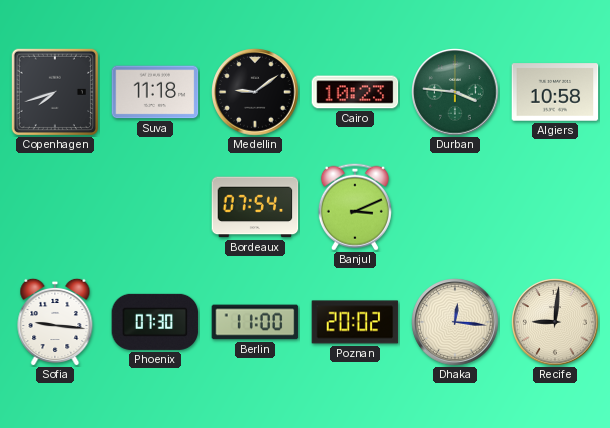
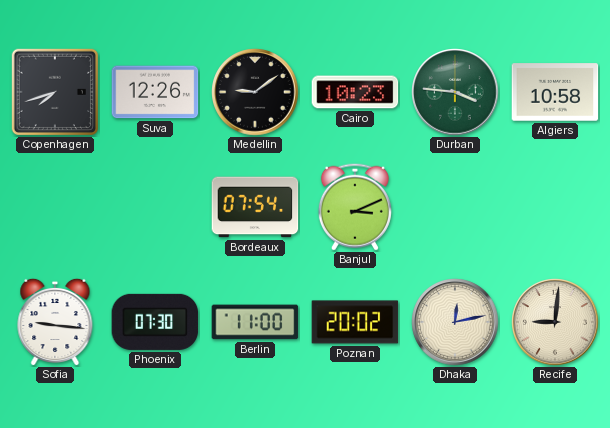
Suva: 11:18 -> 12:26
Dhaka: 12:16 -> 12:13
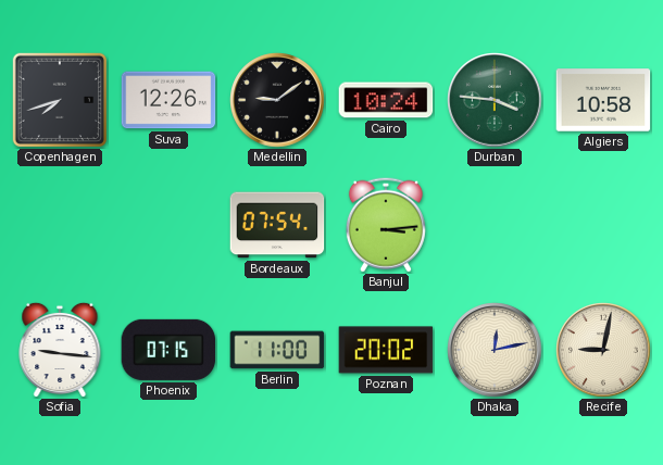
Cairo: 10:23 -> 10:24
Banjul: 3:11 -> 3:14
Phoenix: 07:30 -> 07:15
Recife: 9:01 -> 9:02
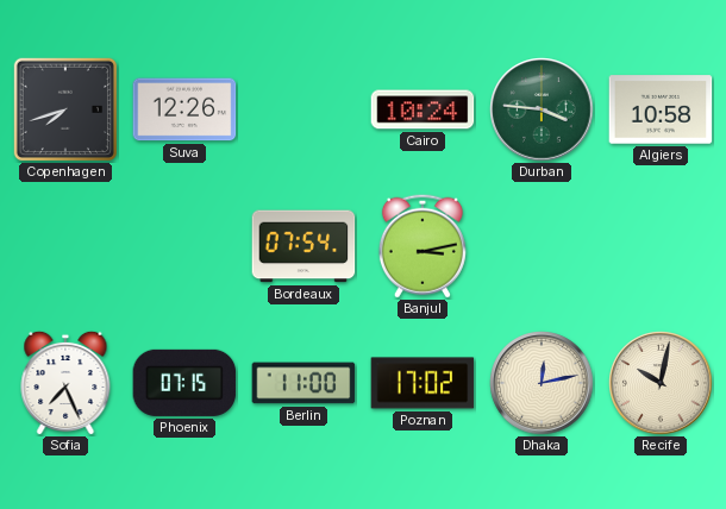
Medellin: 9:09 -> none
Banjul: 3:14 -> 3:13
Sofia: 9:16 -> 7:26
Poznan: 20:02 -> 17:02
Recife: 9:02 -> 10:02
